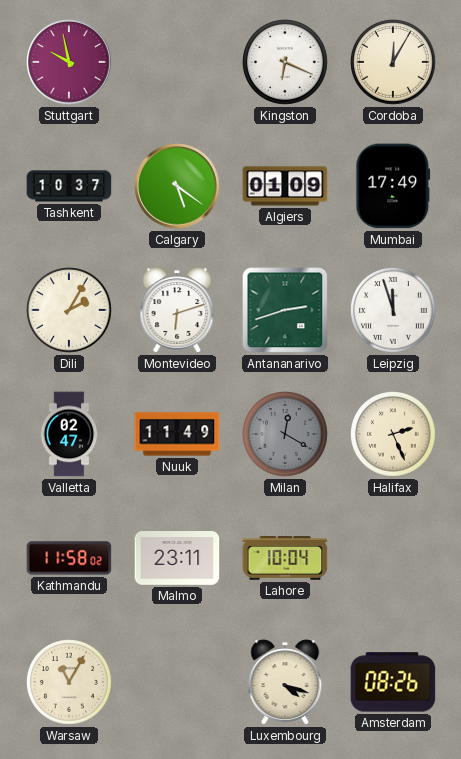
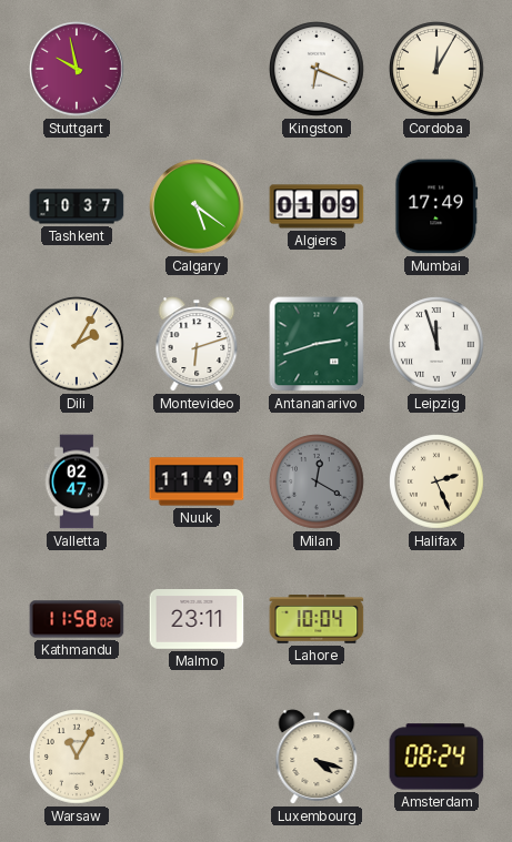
Amsterdam: 08:26 -> 08:24
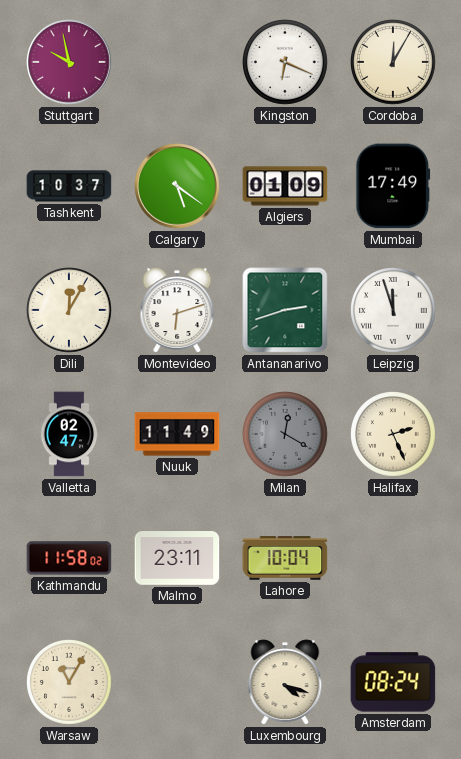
Dili: 2:05 -> 12:05
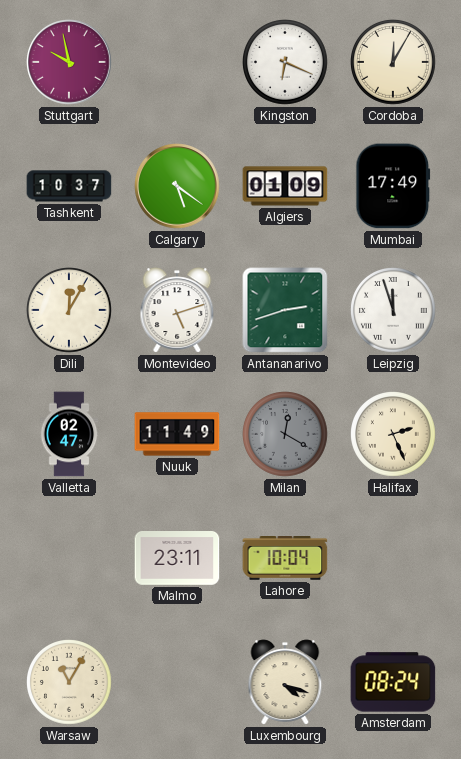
Montevideo: 6:12 -> 5:12
Kathmandu: 11:58 -> none
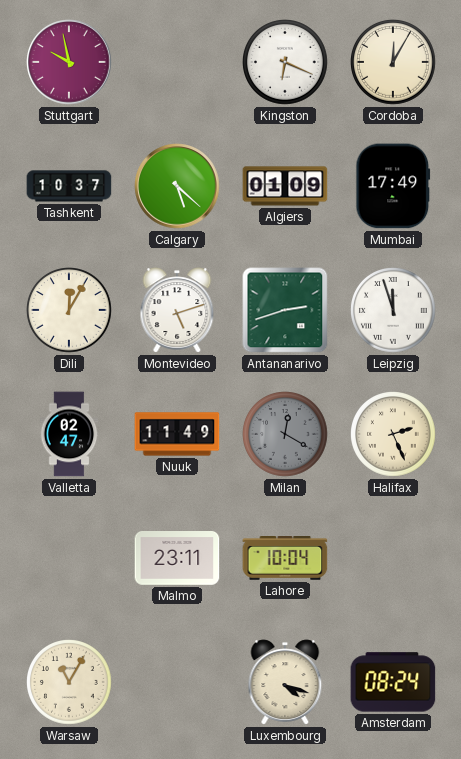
Calgary: 5:21 -> 5:22
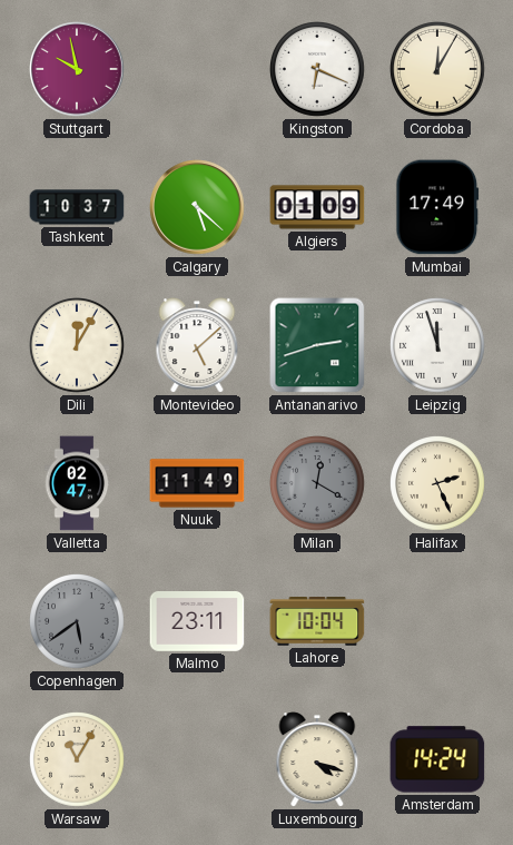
Montevideo: 5:12 -> 5:08
Copenhagen: none -> 5:39
Amsterdam: 08:24 -> 14:24
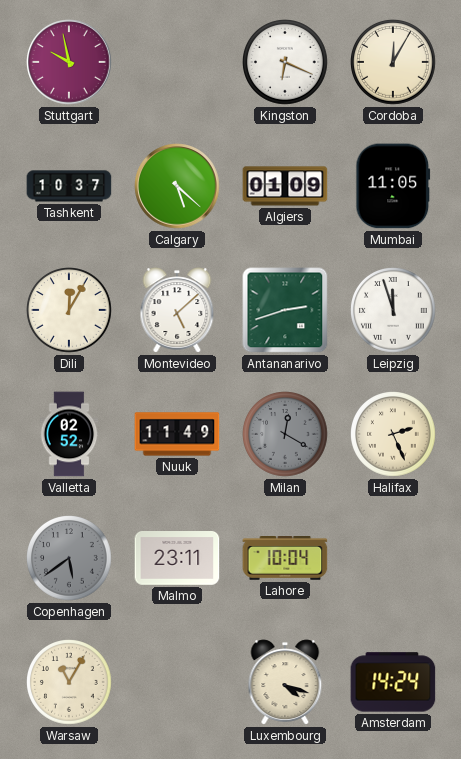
Mumbai: 17:49 -> 11:05
Valletta: 02:47 -> 02:52
